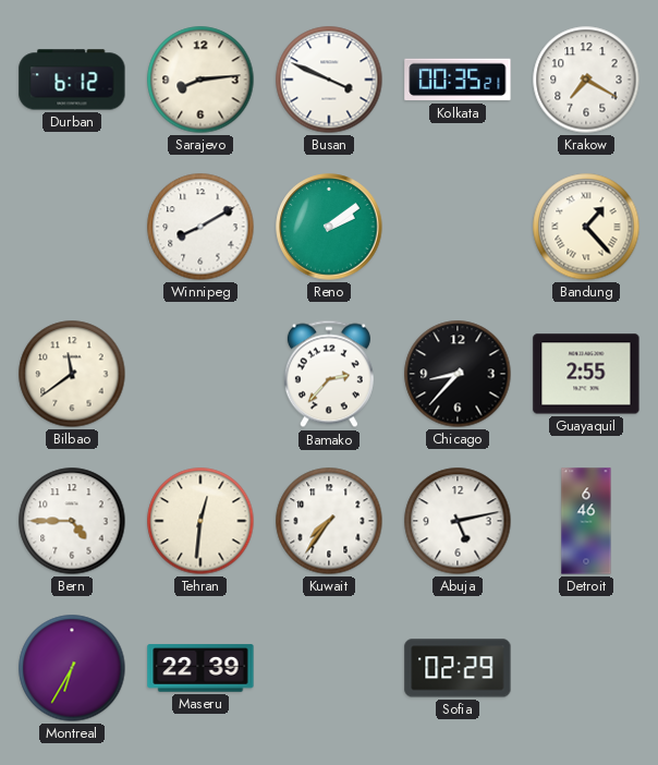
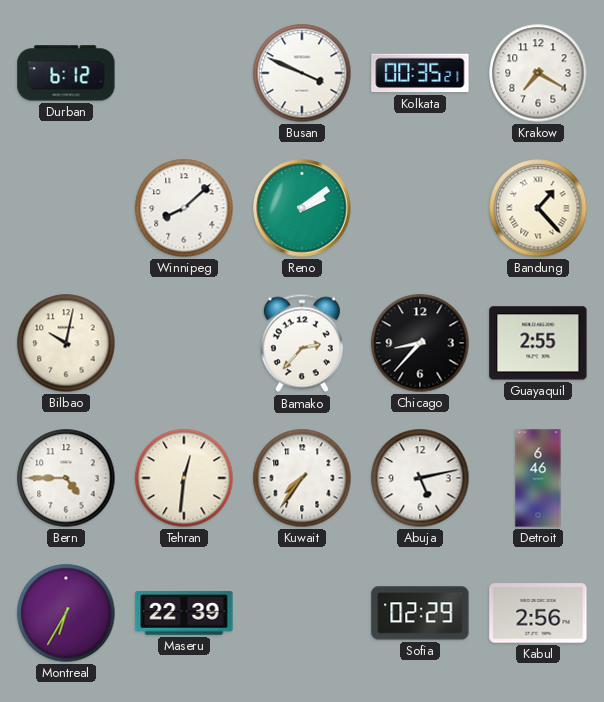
Sarajevo: 8:14 -> none
Winnipeg: 8:10 -> 8:08
Bilbao: 11:39 -> 10:02
Kabul: none -> 2:56
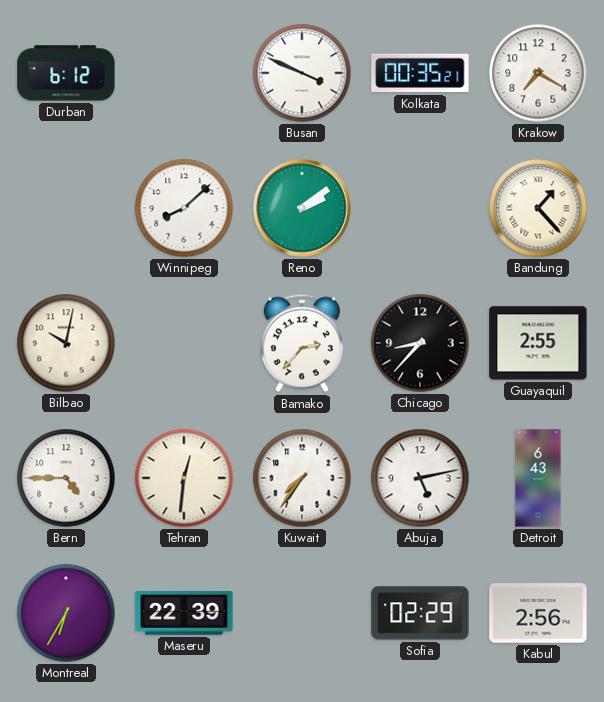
Detroit: 6:46 -> 6:43
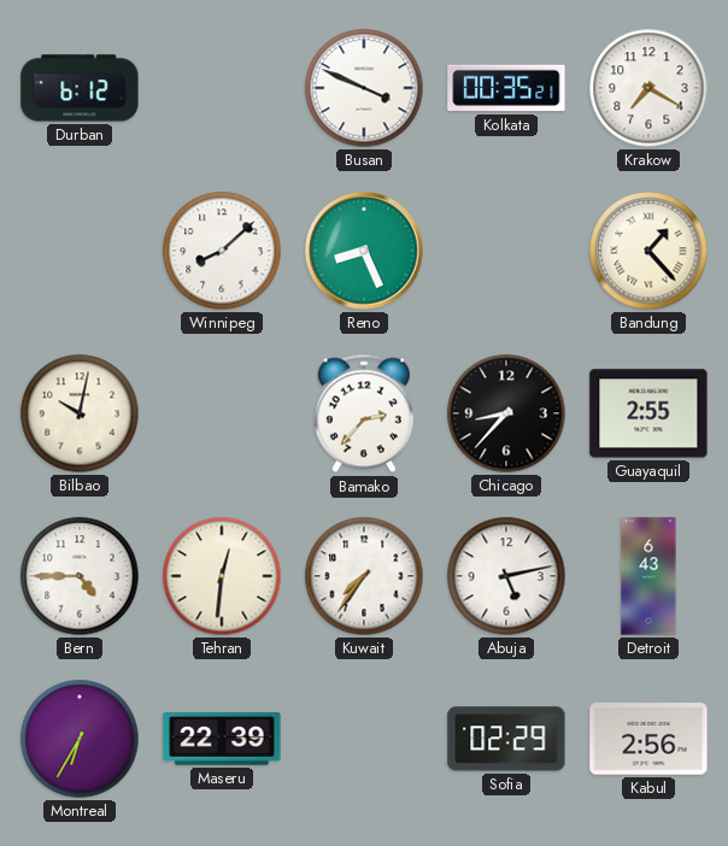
Reno: 2:09 -> 8:26
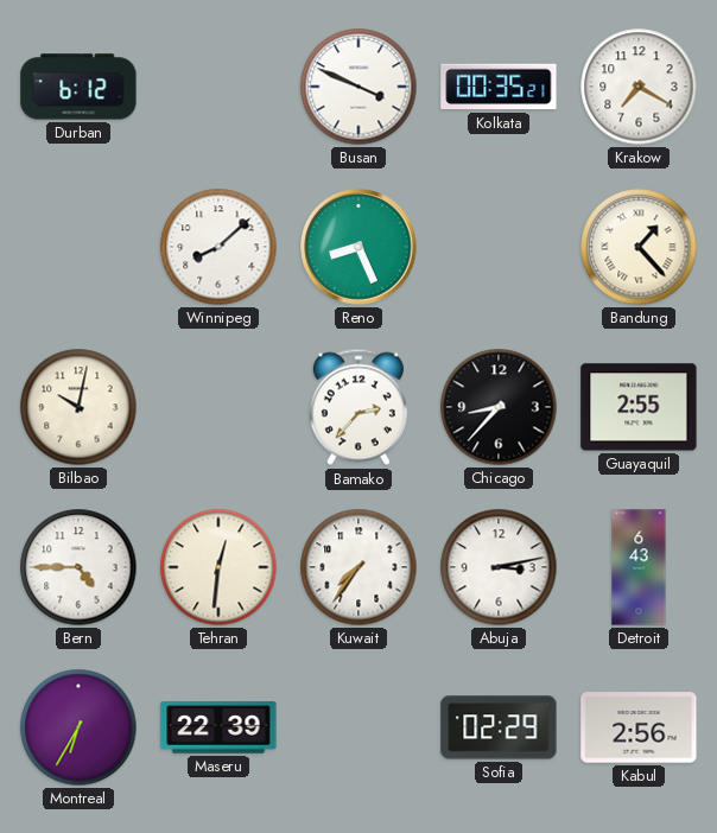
Abuja: 5:13 -> 3:13
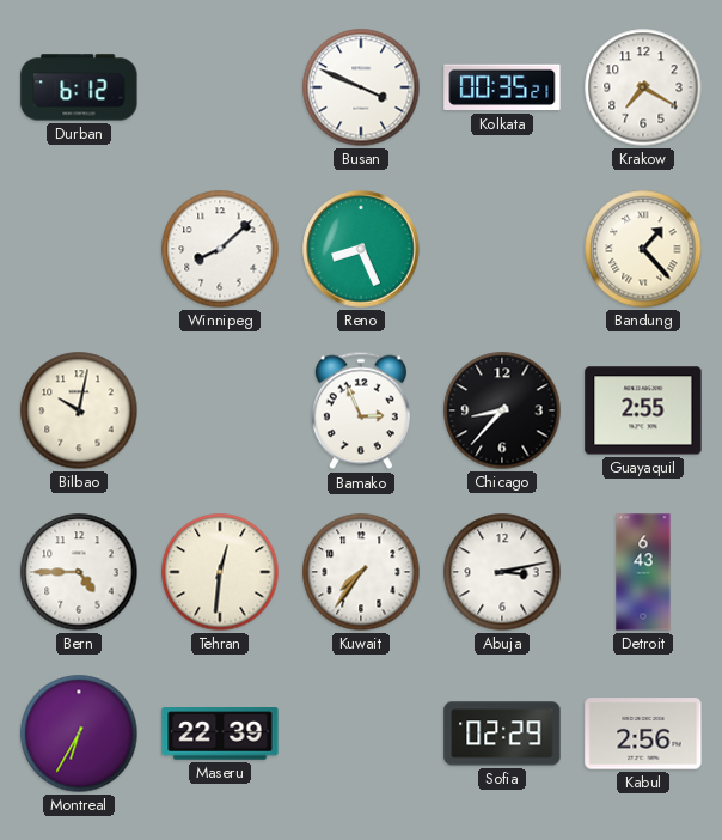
Bamako: 2:37 -> 2:56
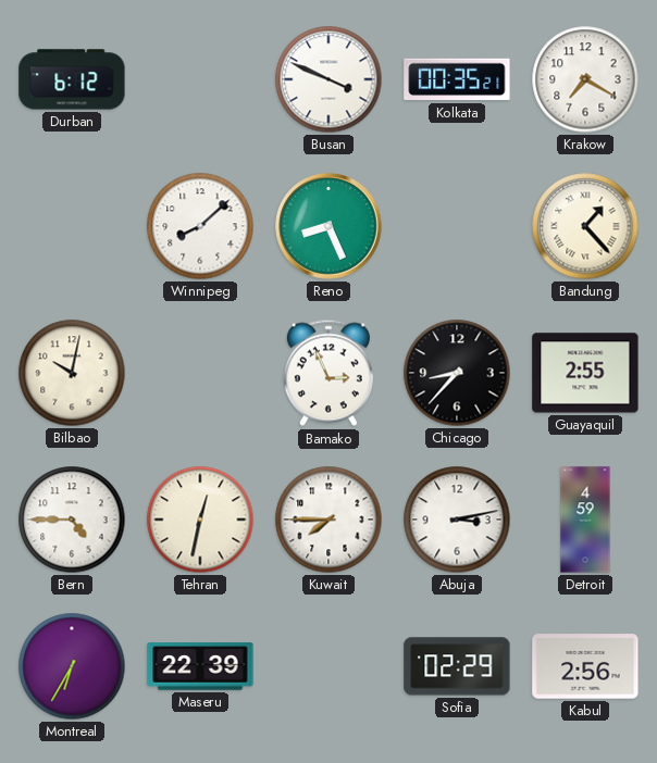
Tehran: 12:31 -> 12:32
Kuwait: 7:36 -> 7:45
Detroit: 6:43 -> 4:59
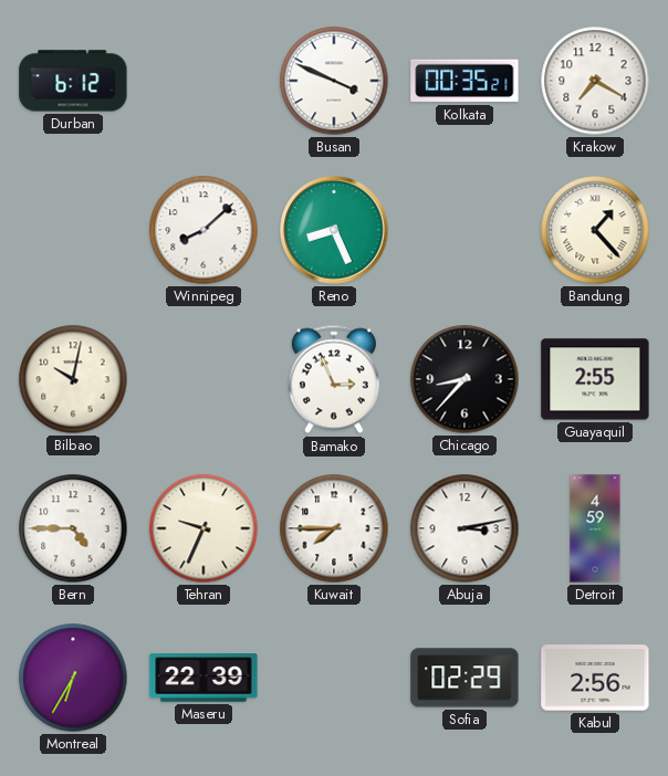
Tehran: 12:32 -> 9:34
